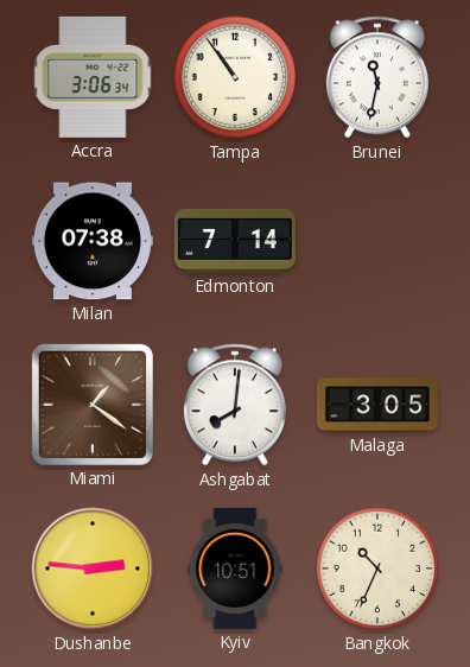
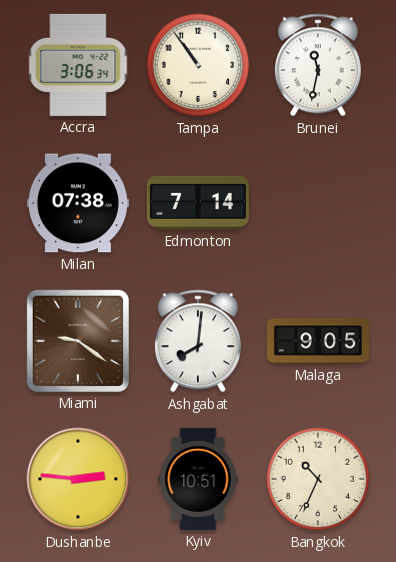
Miami: 1:21 -> 9:21
Malaga: 3:05 -> 9:05
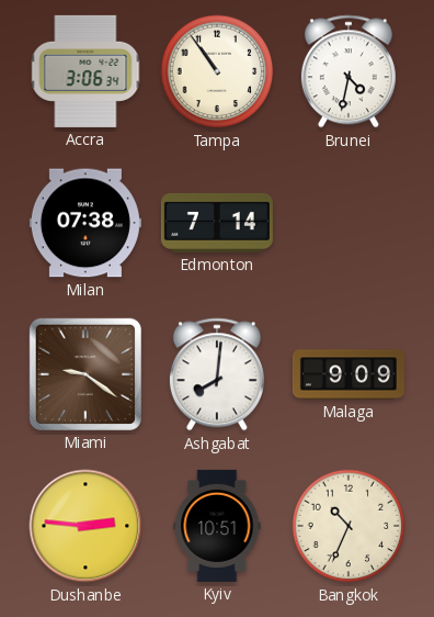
Brunei: 11:32 -> 4:32
Malaga: 9:05 -> 9:09
